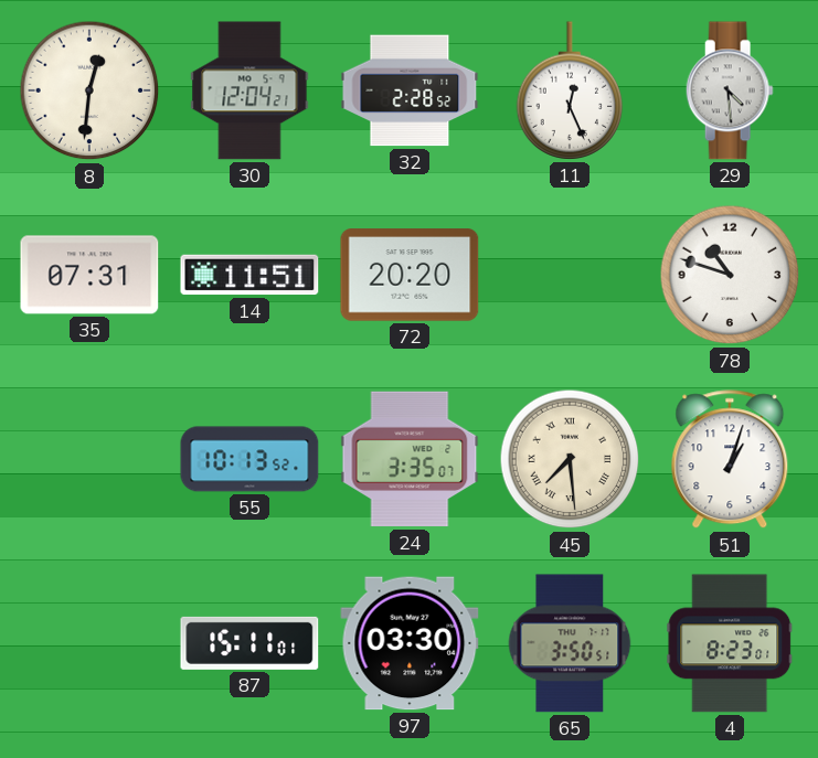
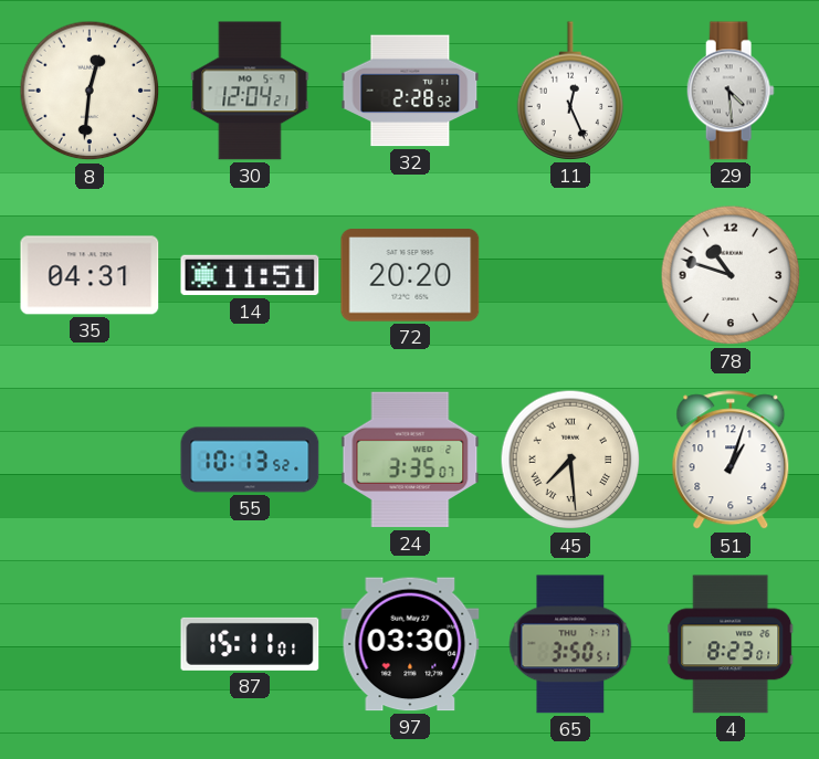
35: 07:31 -> 04:31
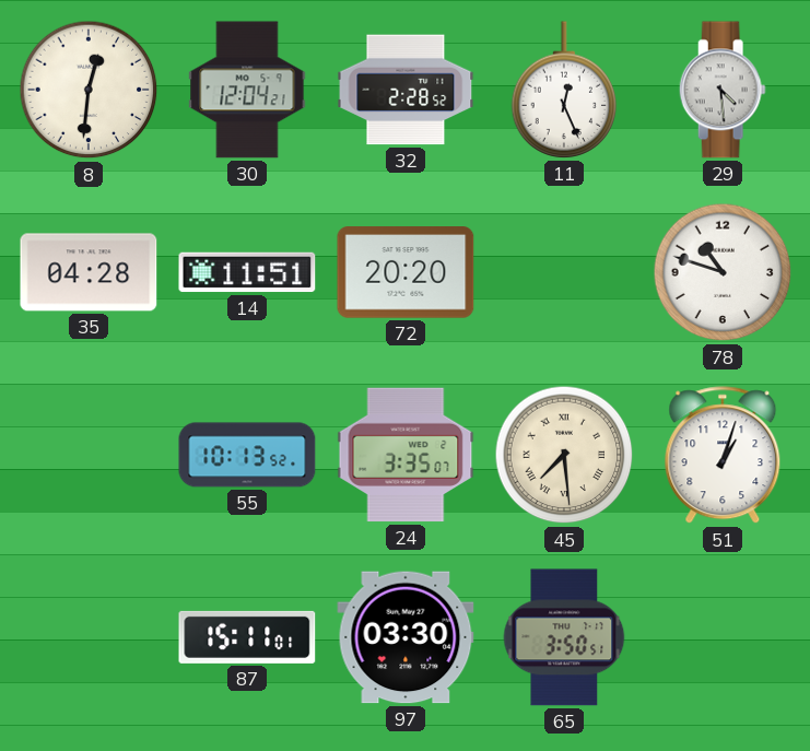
35: 04:31 -> 04:28
4: 8:23 -> none
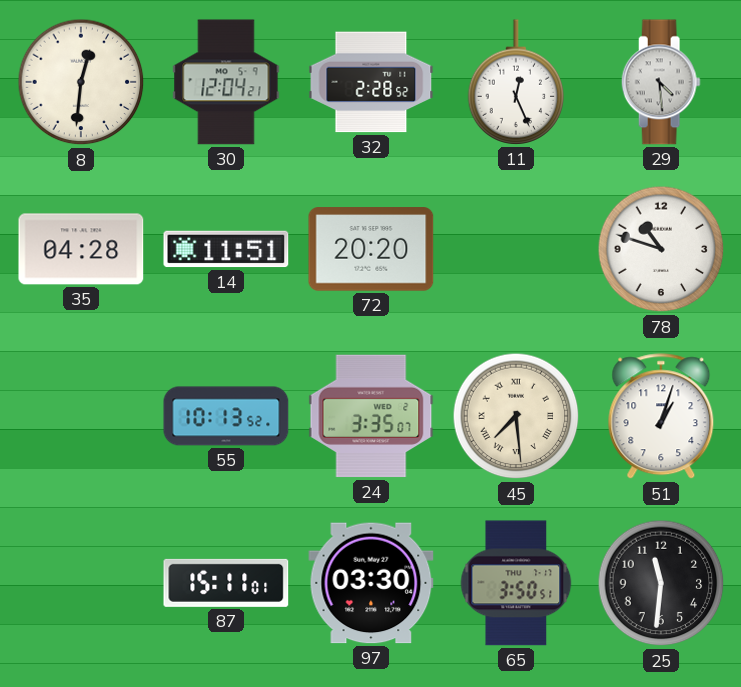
25: none -> 11:31
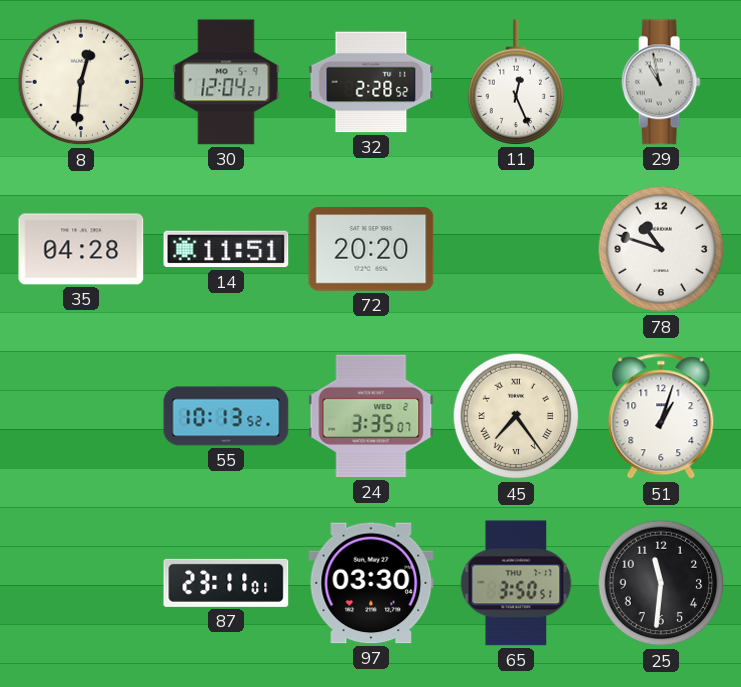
29: 4:29 -> 10:58
45: 7:29 -> 7:24
87: 15:11 -> 23:11
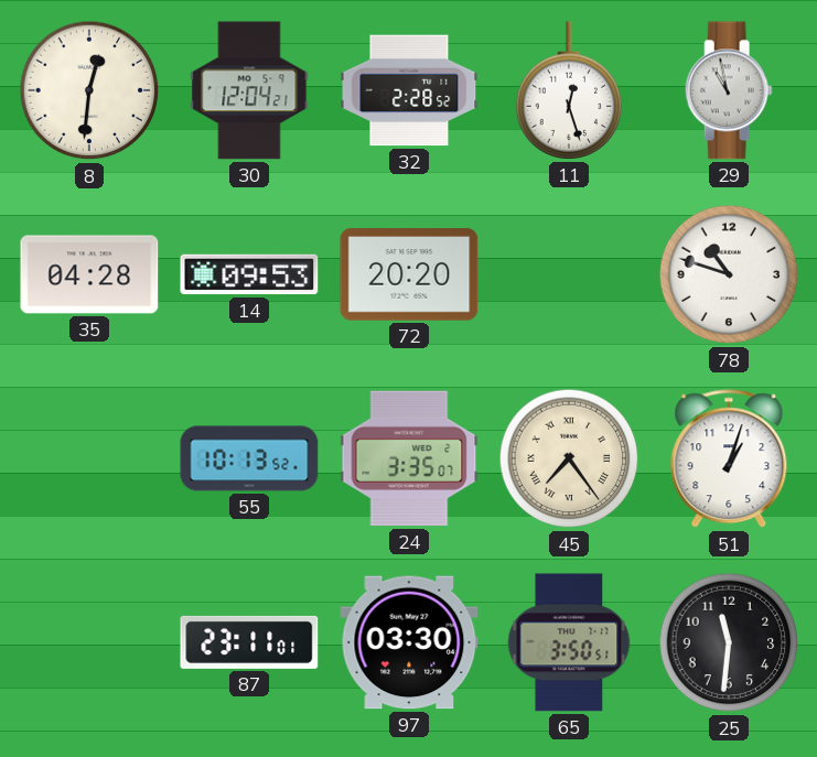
11: 12:26 -> 12:27
14: 11:51 -> 09:53
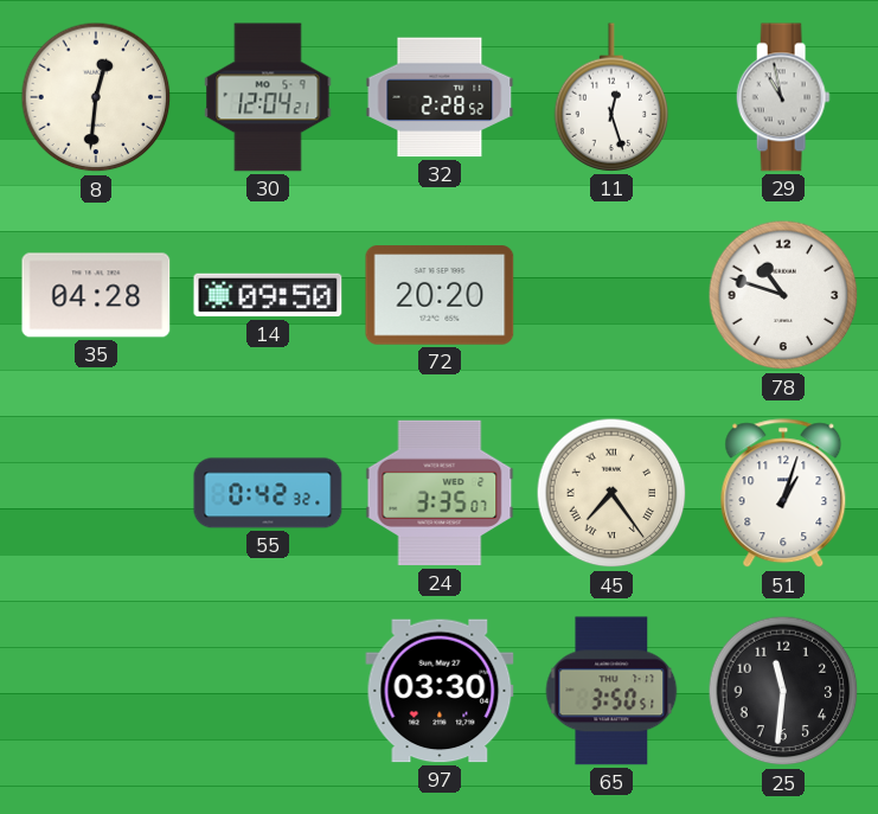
14: 09:53 -> 09:50
55: 10:13 -> 0:42
87: 23:11 -> none
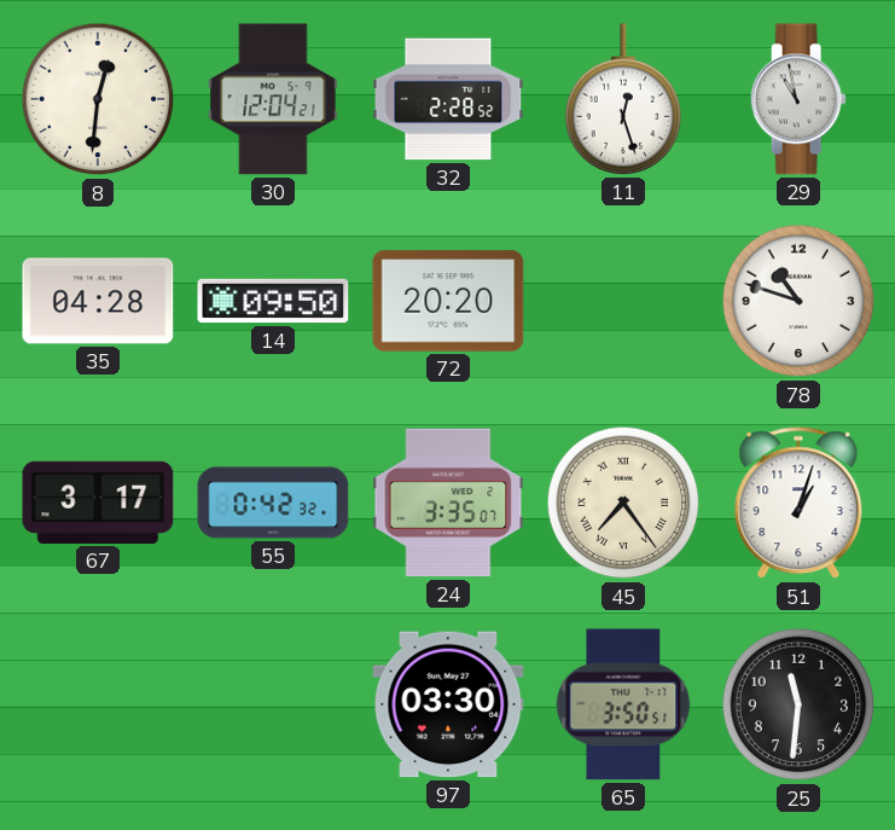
67: none -> 3:17
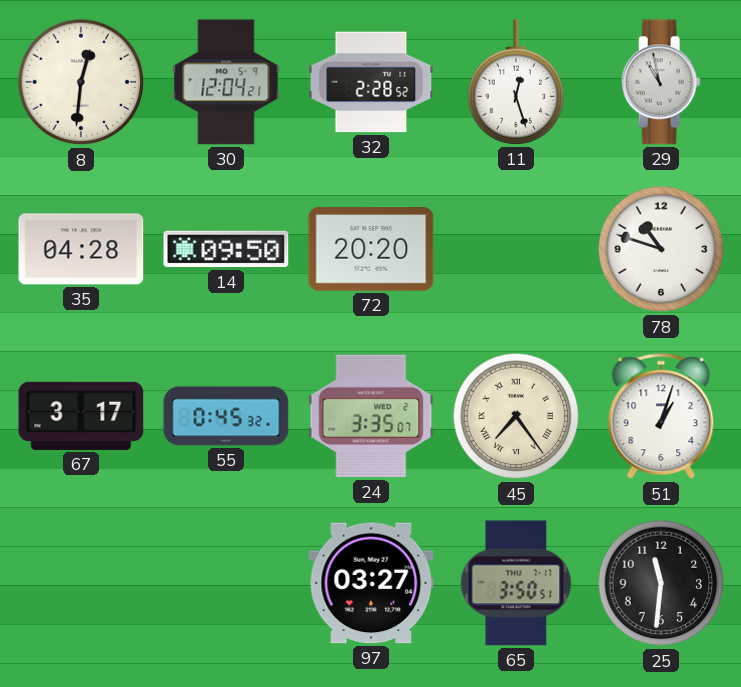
55: 0:42 -> 0:45
97: 03:30 -> 03:27
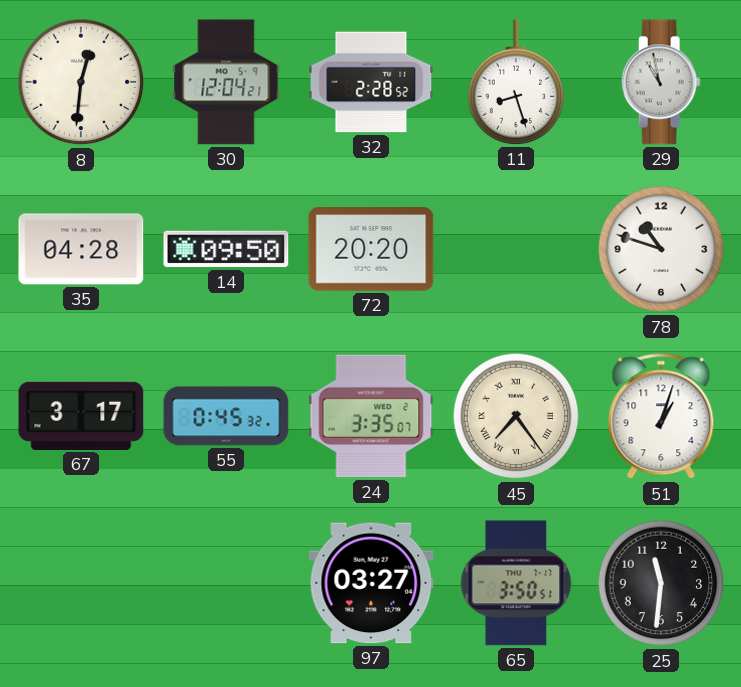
11: 12:27 -> 8:27
